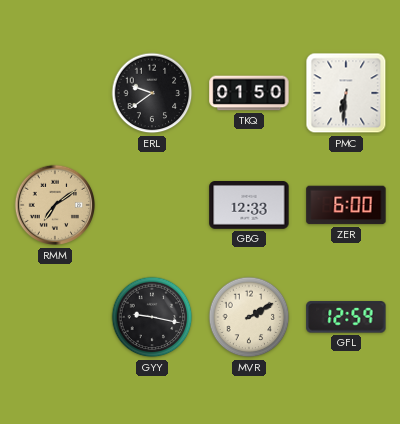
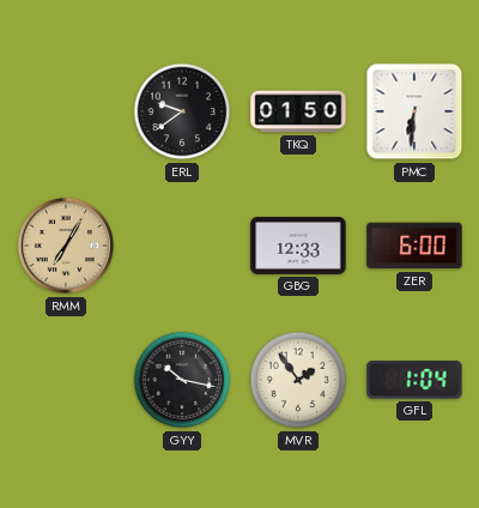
RMM: 7:09 -> 7:05
GYY: 9:17 -> 10:17
MVR: 2:10 -> 1:54
GFL: 12:59 -> 1:04
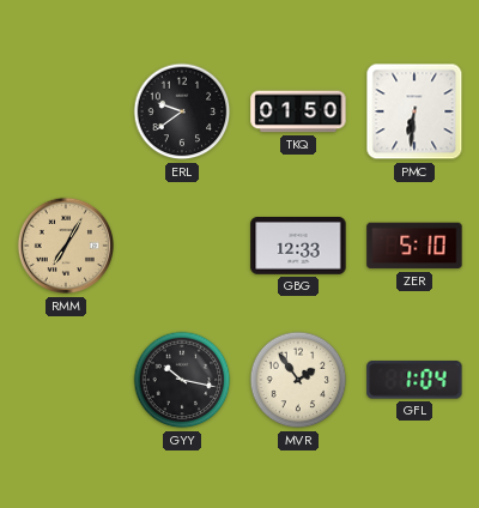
ZER: 6:00 -> 5:10
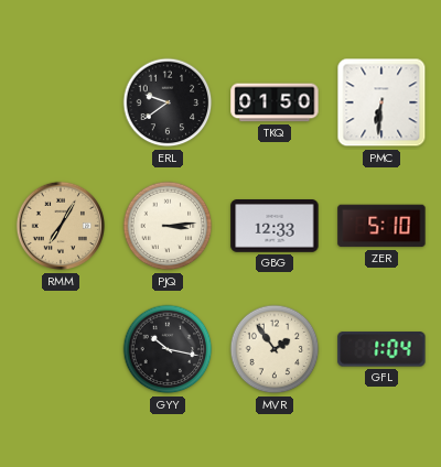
PJQ: none -> 3:14
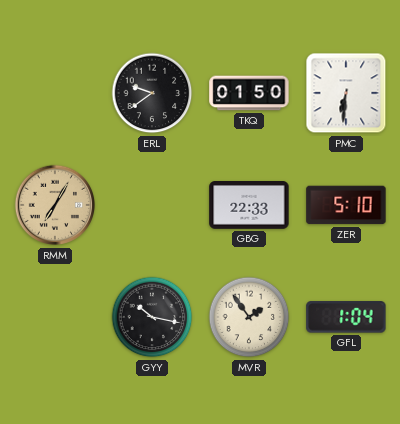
PJQ: 3:14 -> none
GBG: 12:33 -> 22:33
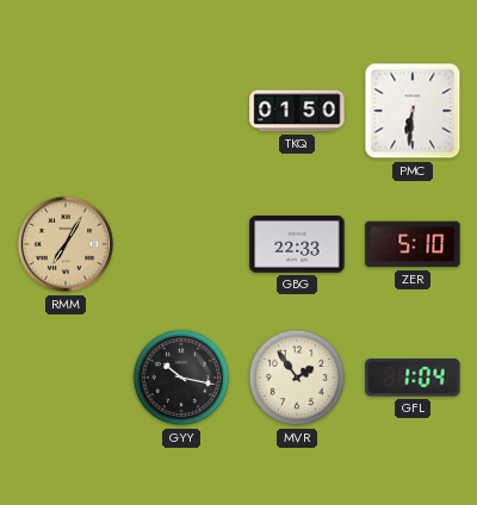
ERL: 9:39 -> none
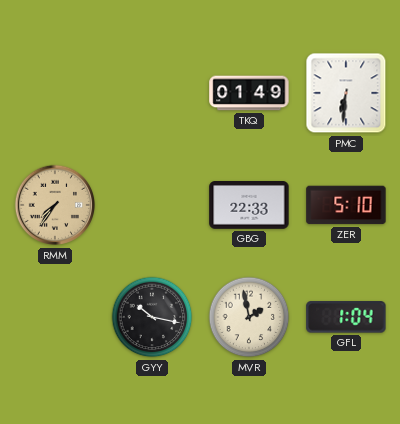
TKQ: 01:50 -> 01:49
RMM: 7:05 -> 7:36
MVR: 1:54 -> 1:58
